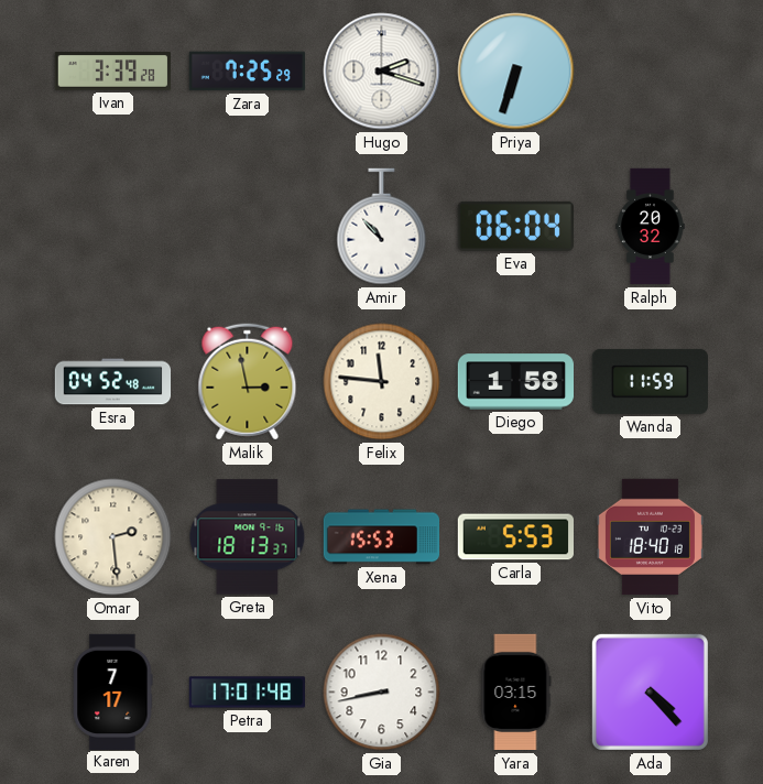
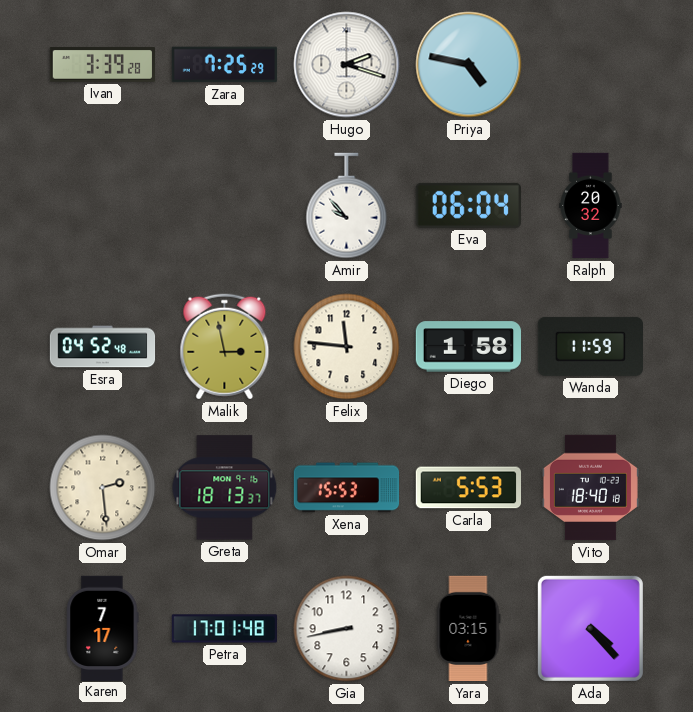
Priya: 6:33 -> 4:47
Amir: 10:53 -> 9:53
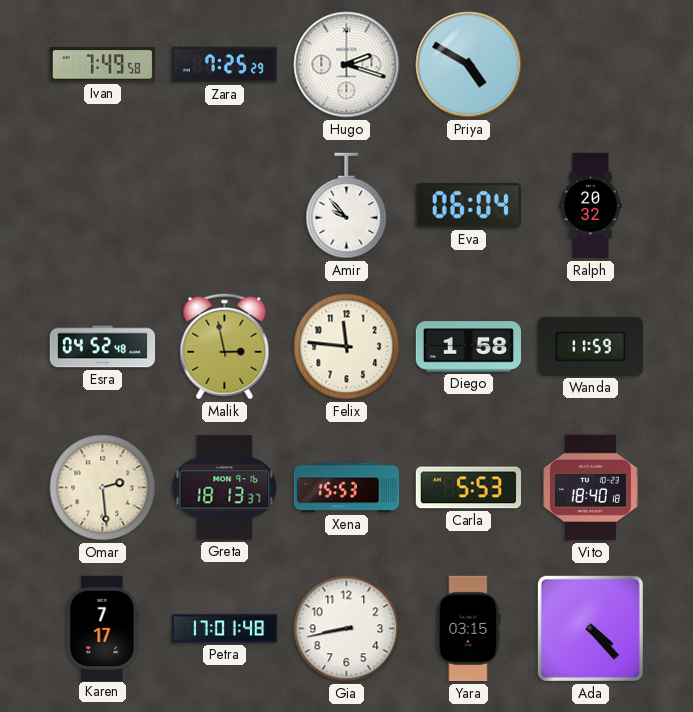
Ivan: 3:39 -> 7:49
Priya: 4:47 -> 4:50
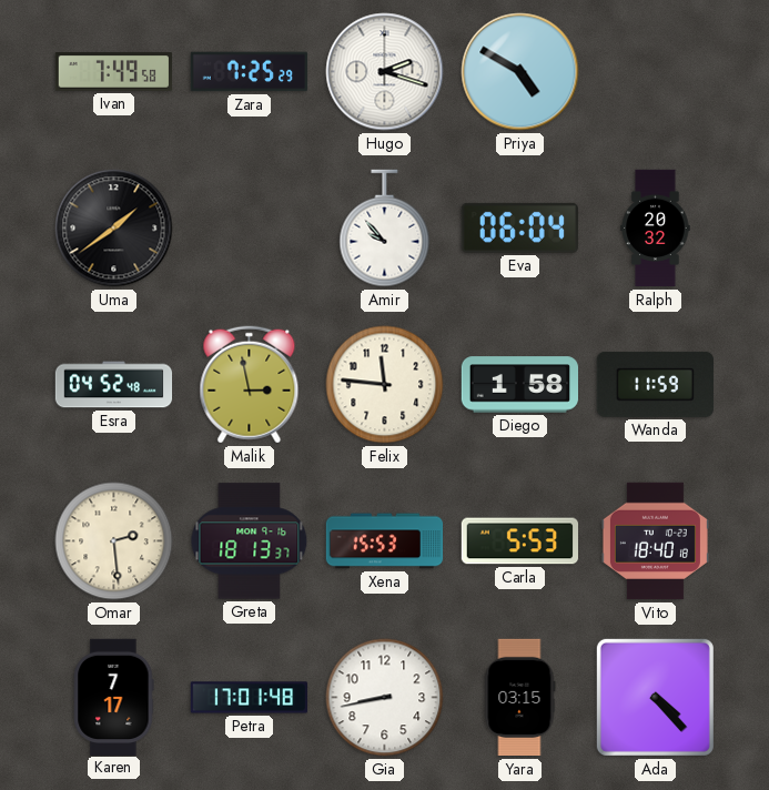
Uma: none -> 1:39
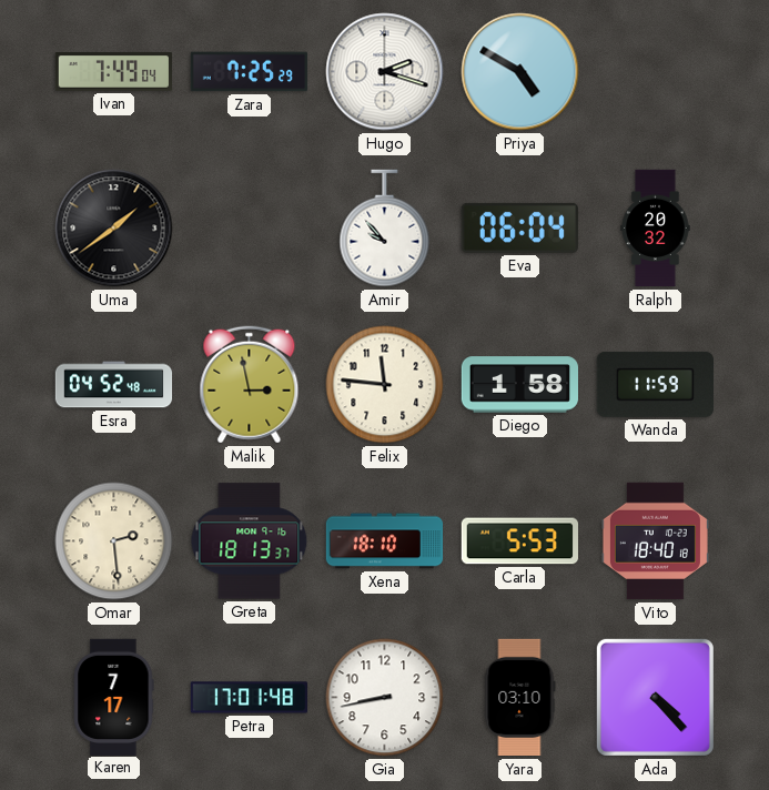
Ivan: 7:49:58 -> 7:49:04
Xena: 15:53 -> 18:10
Yara: 03:15 -> 03:10
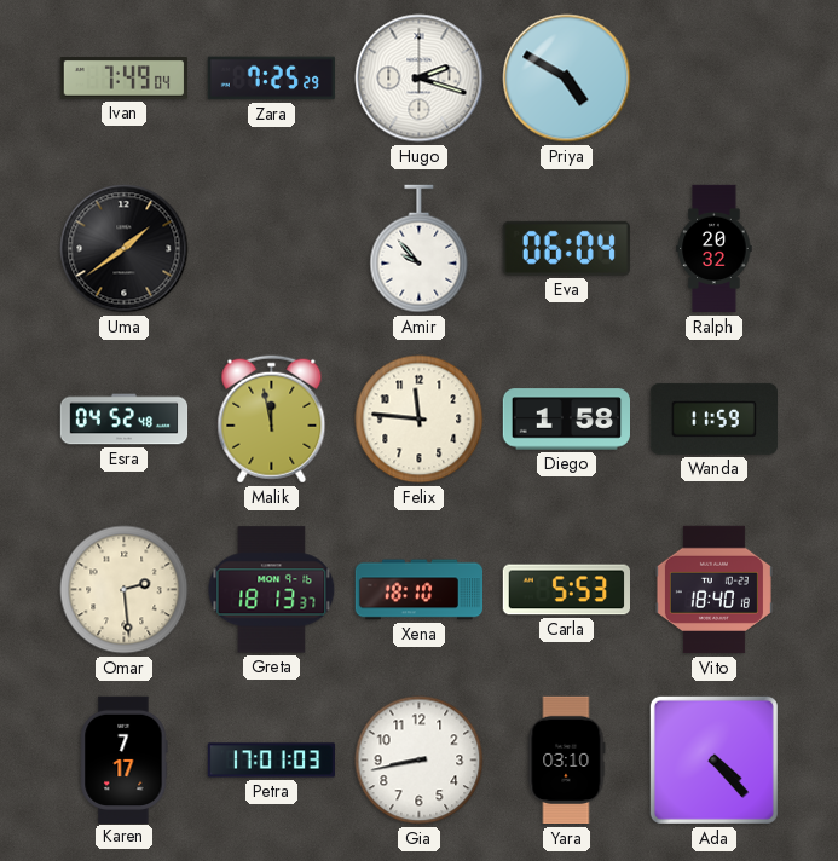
Malik: 2:58 -> 11:58
Petra: 17:01:48 -> 17:01:03
